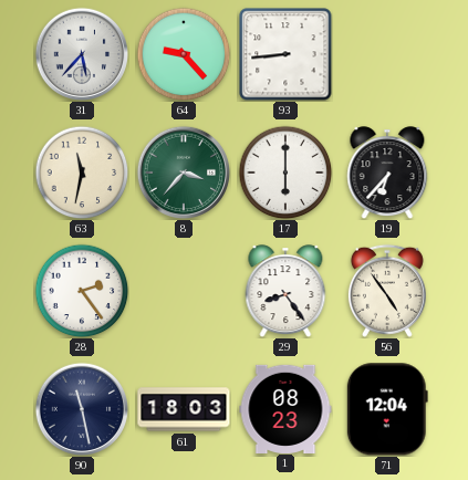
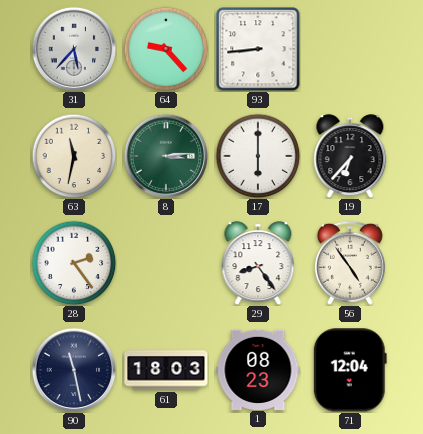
8: 3:37 -> 3:14
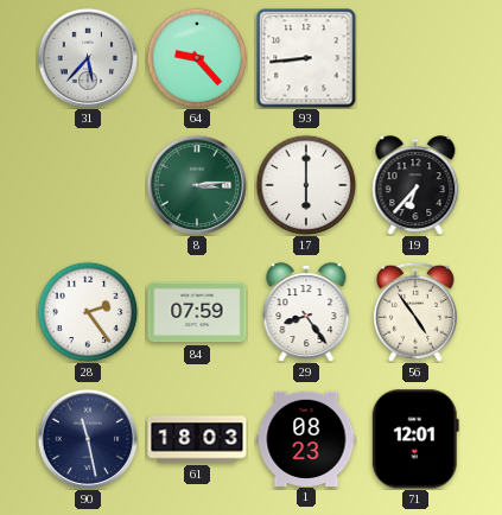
63: 11:32 -> none
84: none -> 07:59
71: 12:04 -> 12:01
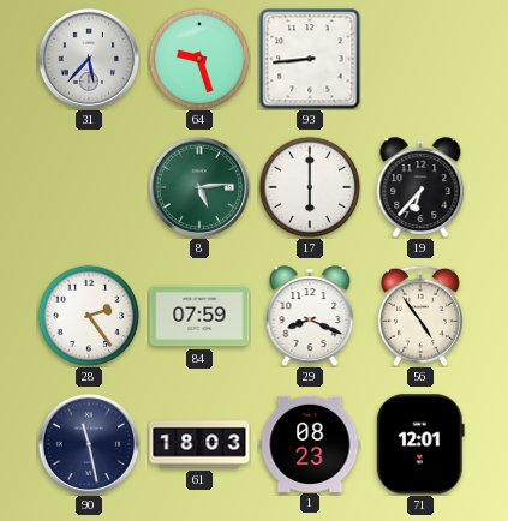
64: 9:23 -> 9:27
8: 3:14 -> 5:14
29: 8:24 -> 8:19
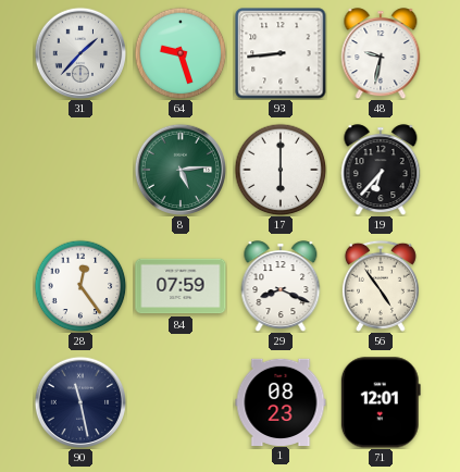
31: 5:37 -> 1:37
48: none -> 9:32
28: 2:24 -> 12:24
61: 18:03 -> none
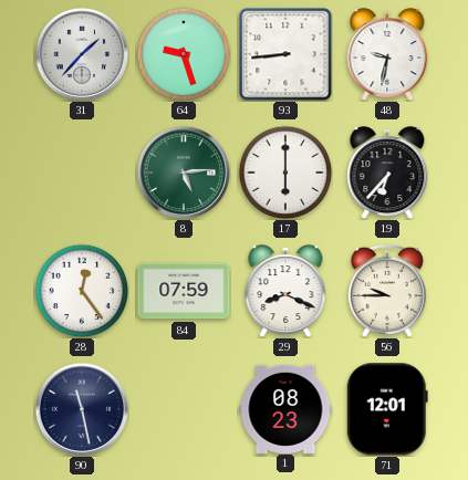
56: 4:54 -> 9:45
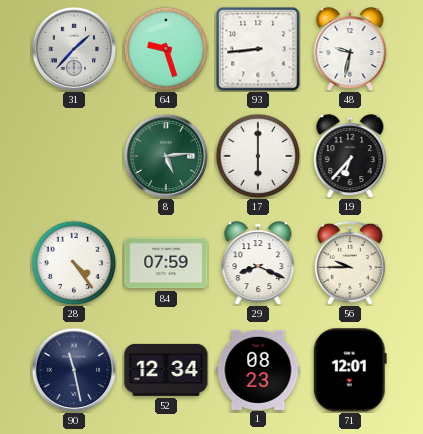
28: 12:24 -> 4:24
52: none -> 12:34
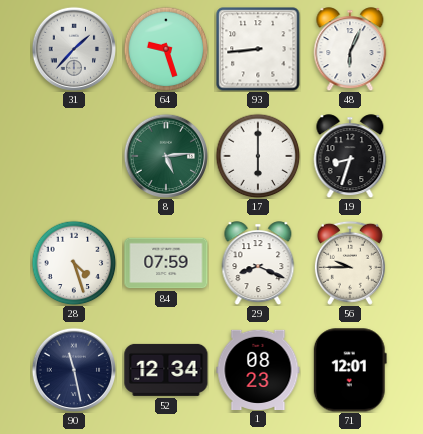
48: 9:32 -> 6:04
19: 6:37 -> 8:33
28: 4:24 -> 4:27
